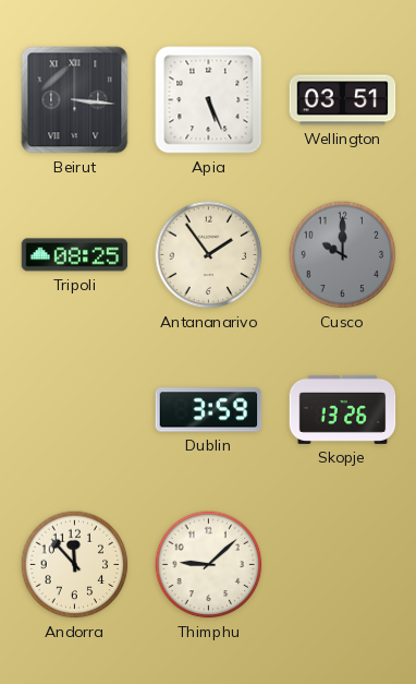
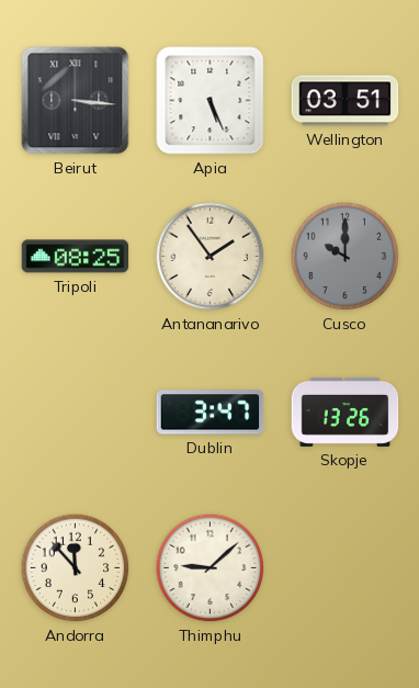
Dublin: 3:59 -> 3:47
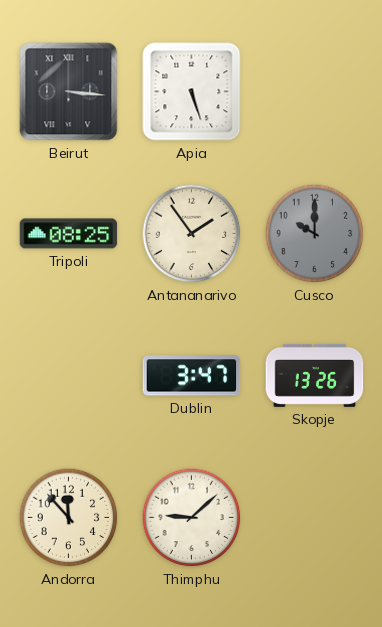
Apia: 5:26 -> 5:27
Wellington: 03:51 -> none
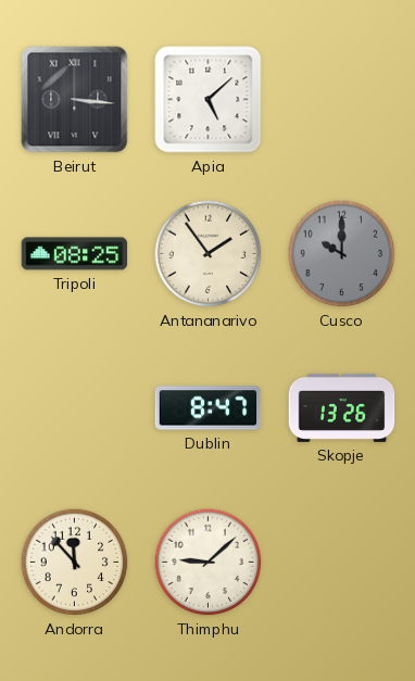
Apia: 5:27 -> 5:08
Dublin: 3:47 -> 8:47
